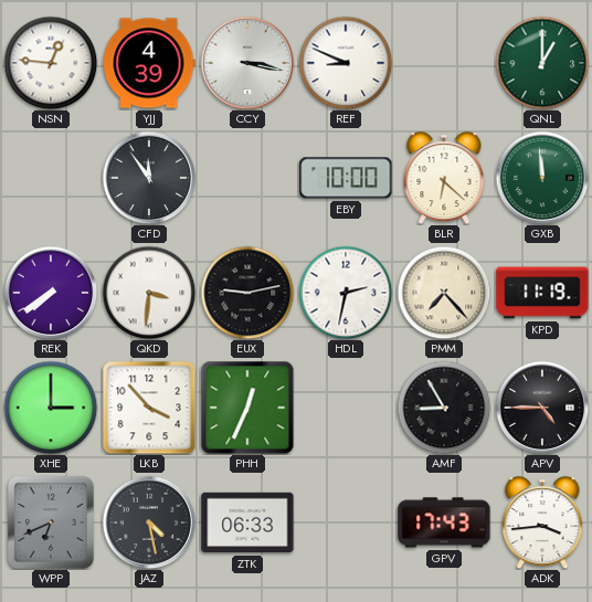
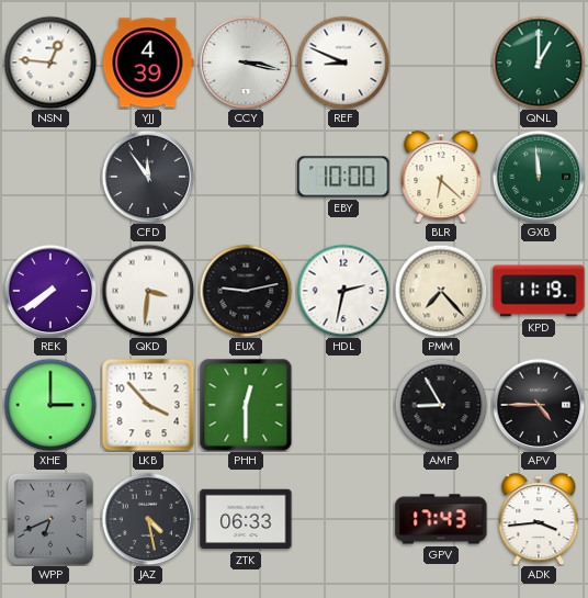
PHH: 12:34 -> 12:30
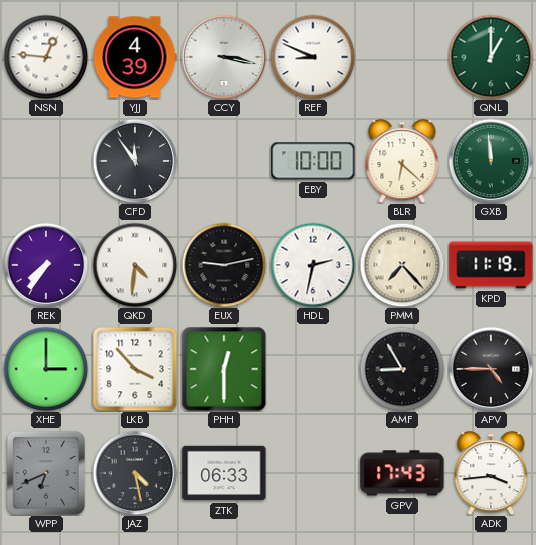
REK: 7:39 -> 7:36
QKD: 3:31 -> 4:31
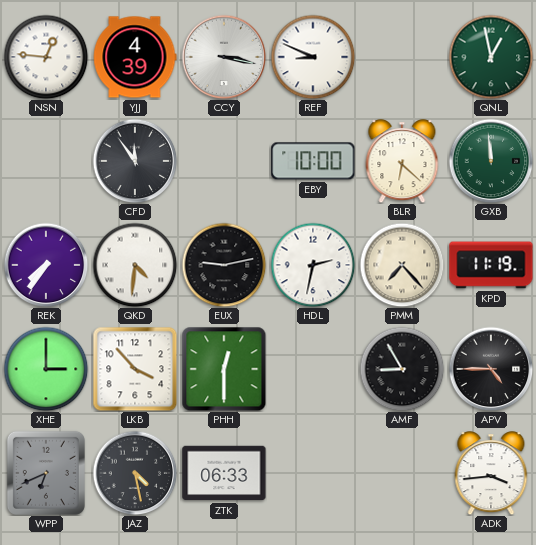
QNL: 1:00 -> 12:58
GPV: 17:43 -> none
